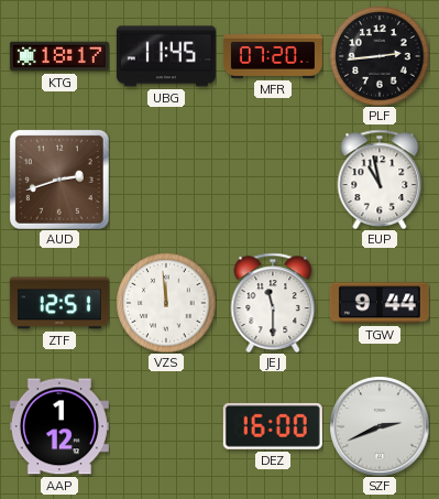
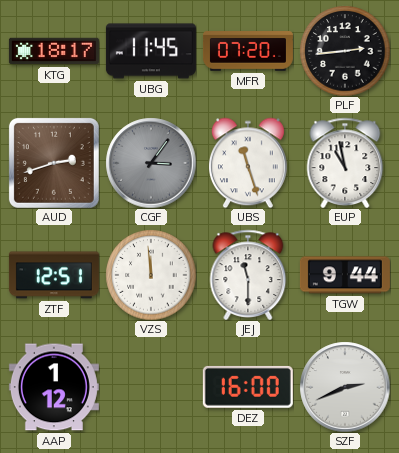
CGF: none -> 3:06
UBS: none -> 11:27
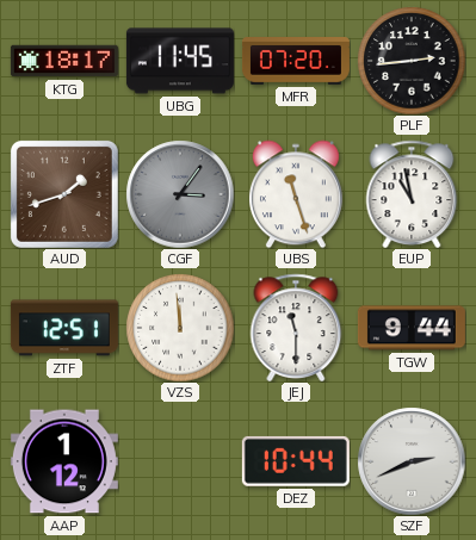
AUD: 2:42 -> 1:42
DEZ: 16:00 -> 10:44
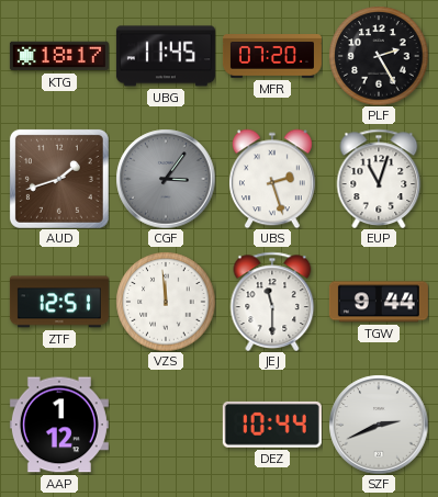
PLF: 2:44 -> 2:25
UBS: 11:27 -> 2:27
EUP: 10:58 -> 11:03
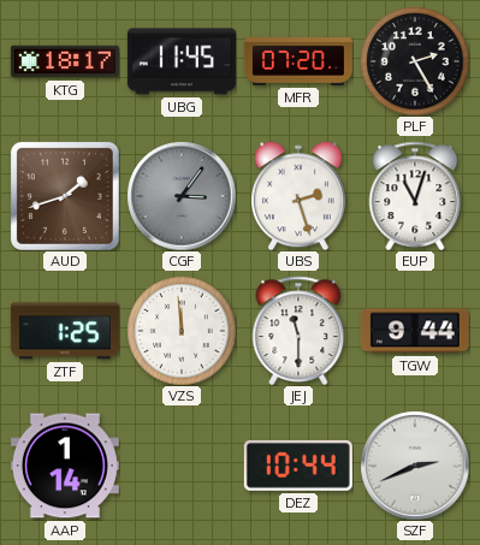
ZTF: 12:51 -> 1:25
AAP: 1:12 -> 1:14
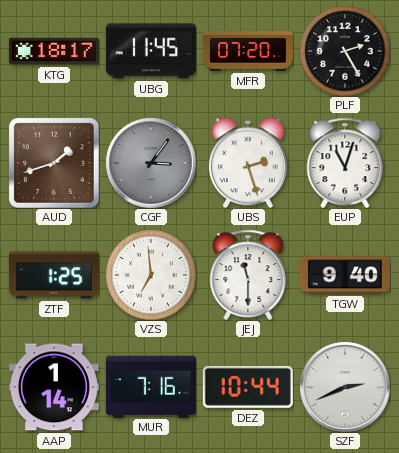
VZS: 11:59 -> 6:59
TGW: 9:44 -> 9:40
MUR: none -> 7:16
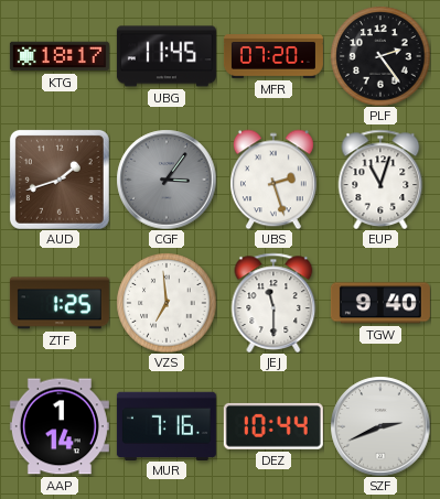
PLF: 2:25 -> 2:24
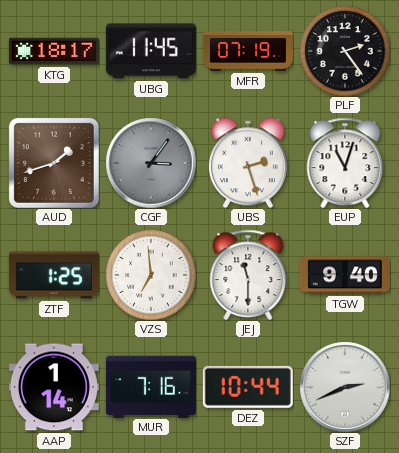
MFR: 07:20 -> 07:19
